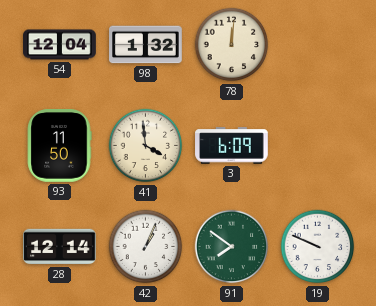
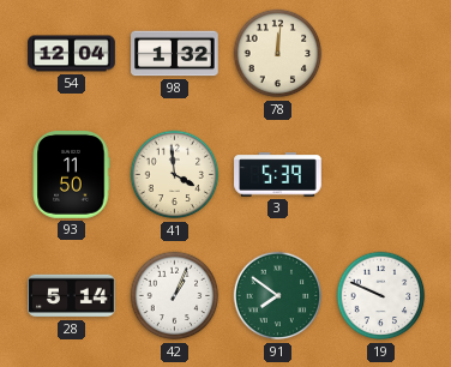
3: 6:09 -> 5:39
28: 12:14 -> 5:14
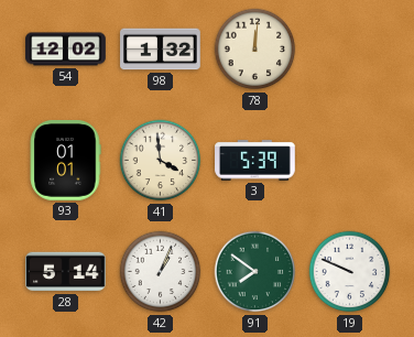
54: 12:04 -> 12:02
93: 11:50 -> 01:01
